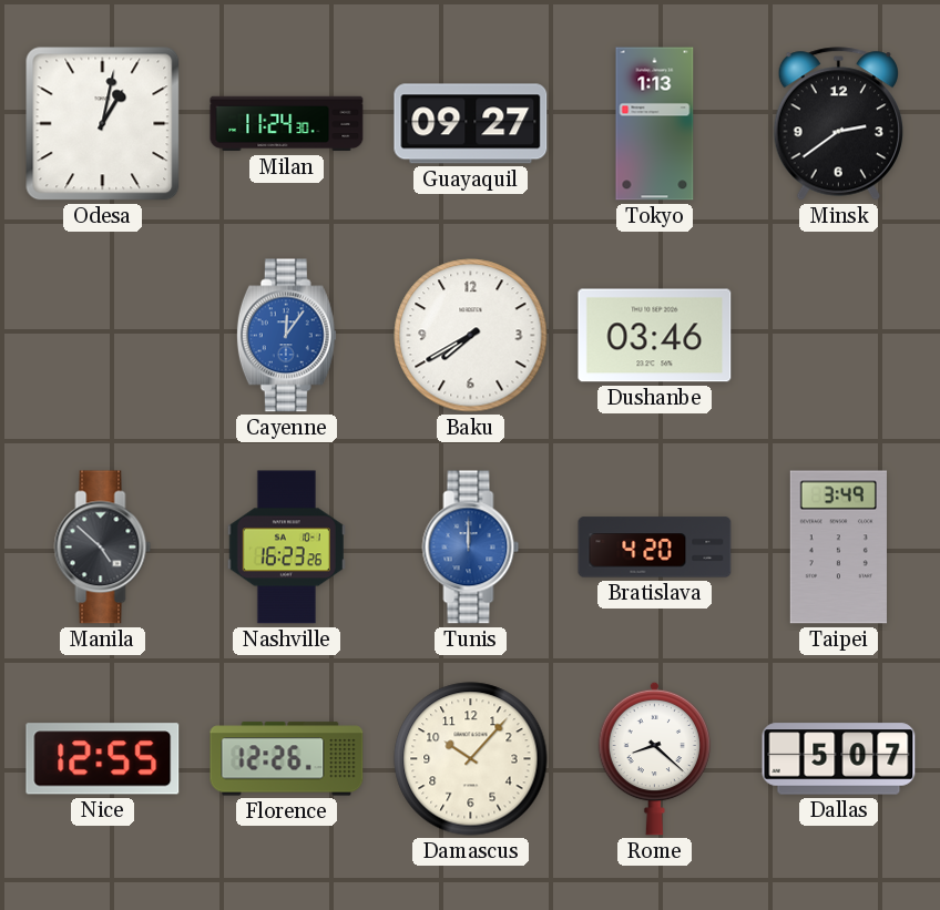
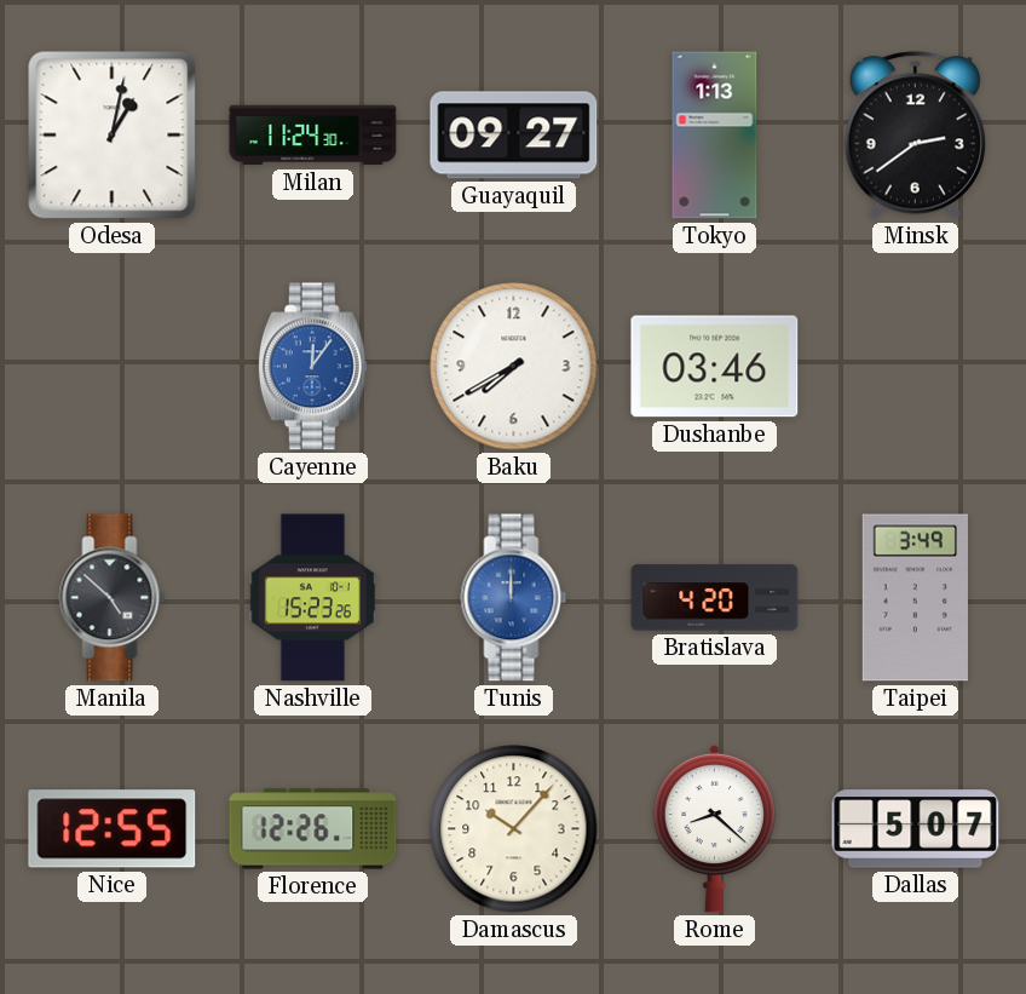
Nashville: 16:23 -> 15:23
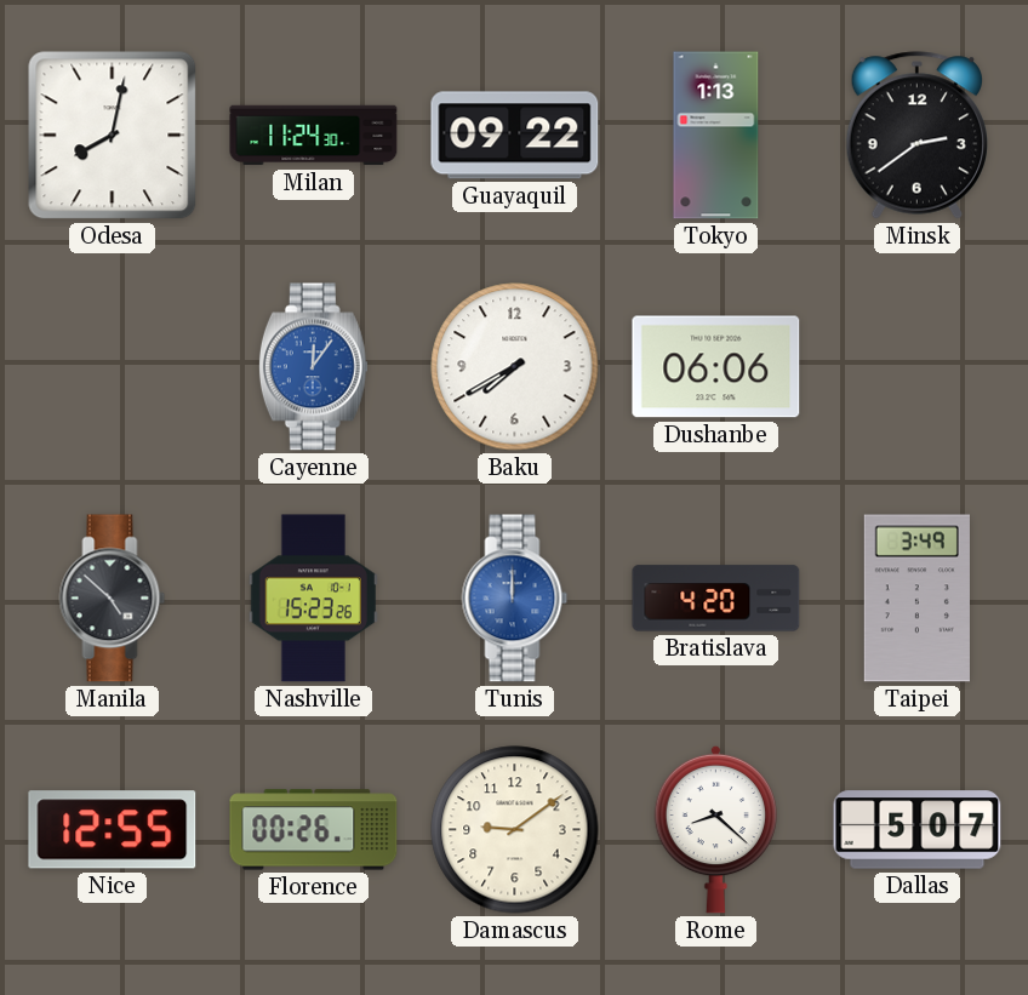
Odesa: 1:02 -> 8:02
Guayaquil: 09:27 -> 09:22
Dushanbe: 03:46 -> 06:06
Florence: 12:26 -> 00:26
Damascus: 10:07 -> 9:09
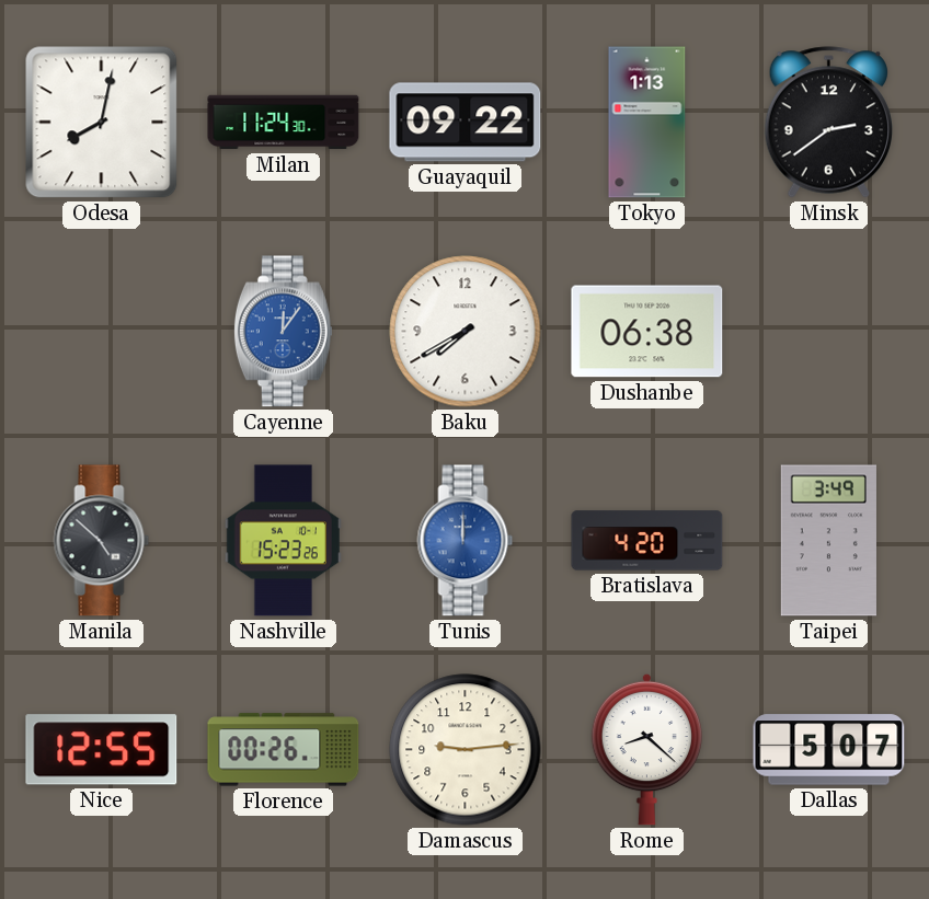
Dushanbe: 06:06 -> 06:38
Damascus: 9:09 -> 9:14
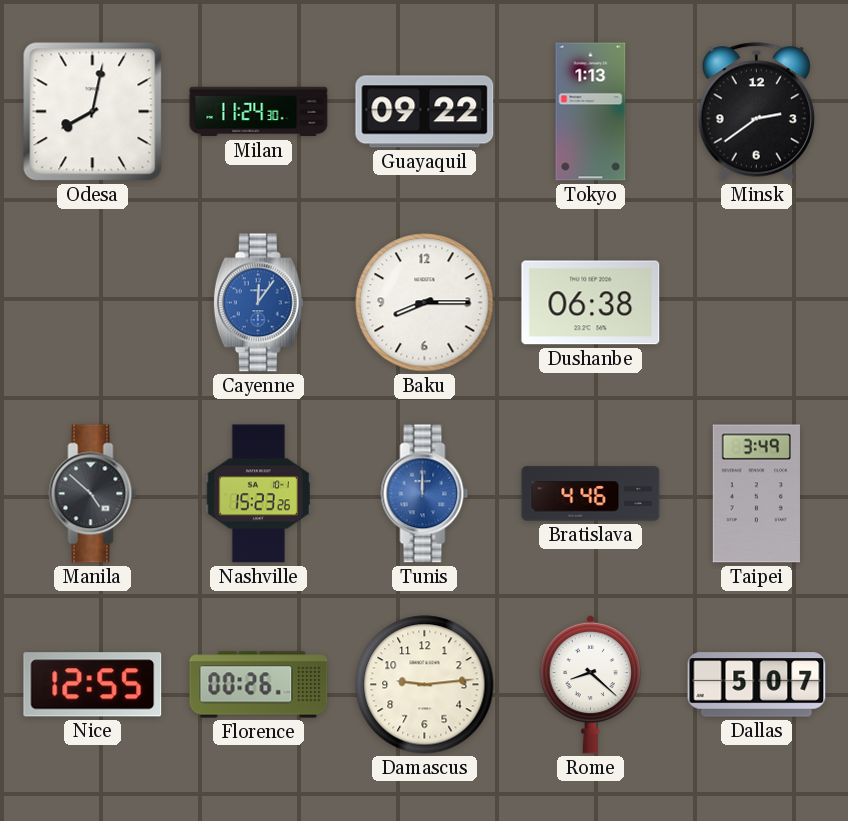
Baku: 7:40 -> 8:15
Bratislava: 4:20 -> 4:46
